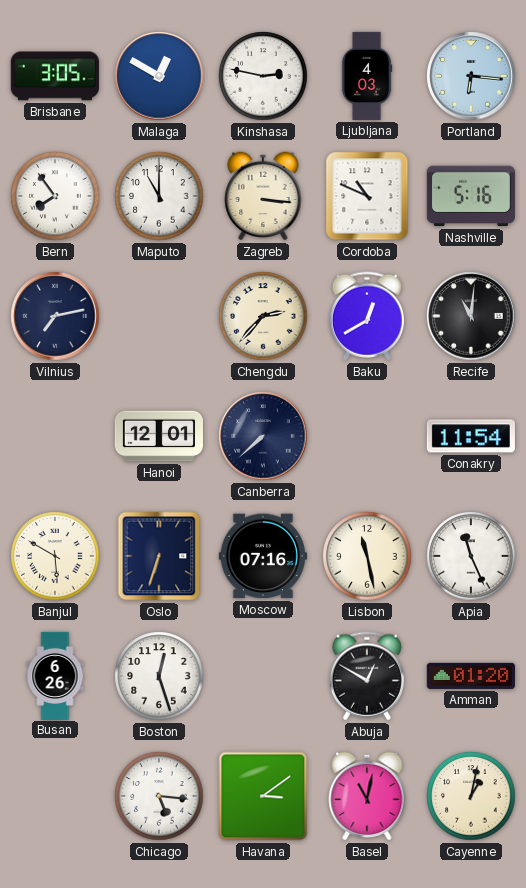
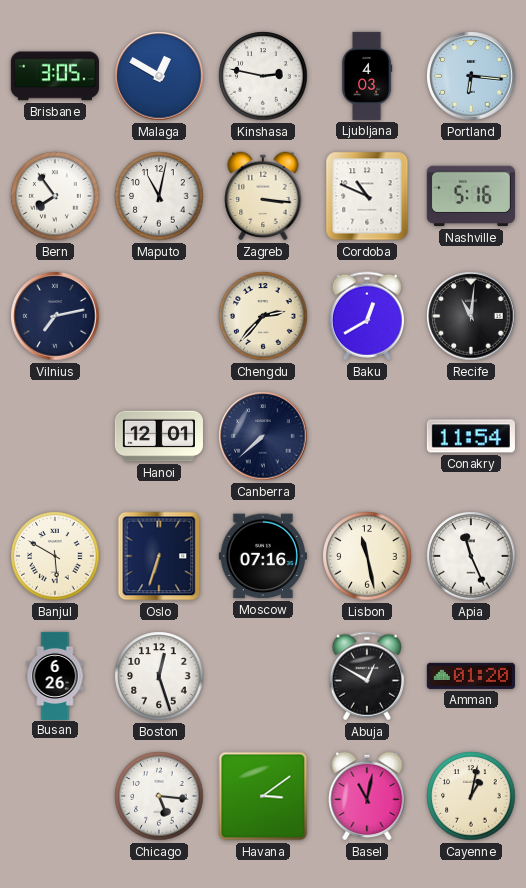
Maputo: 11:00 -> 11:02
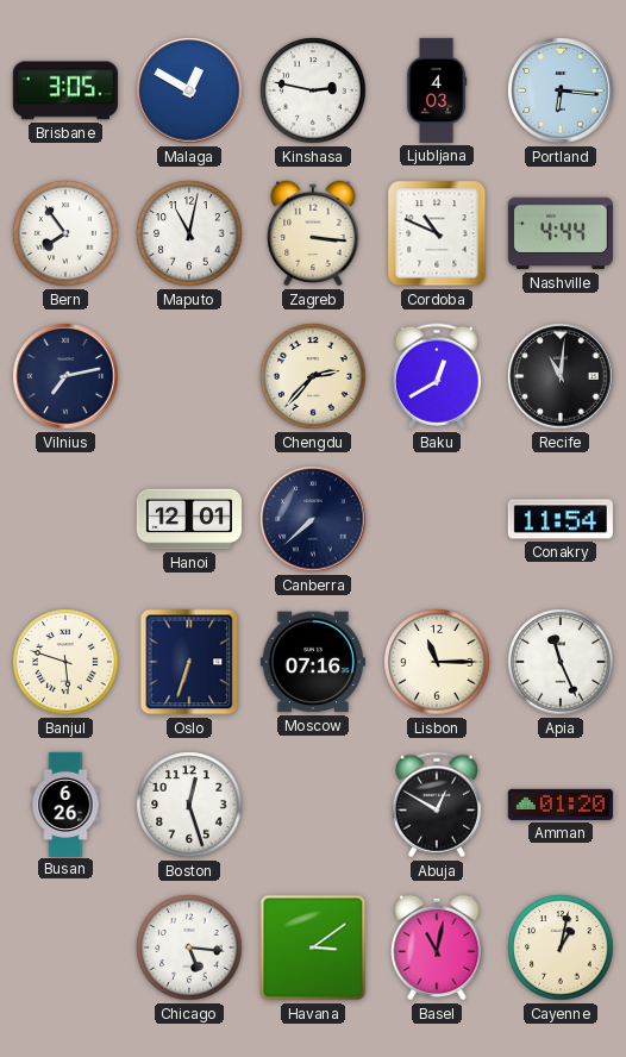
Nashville: 5:16 -> 4:44
Banjul: 5:50 -> 5:48
Lisbon: 11:28 -> 11:15
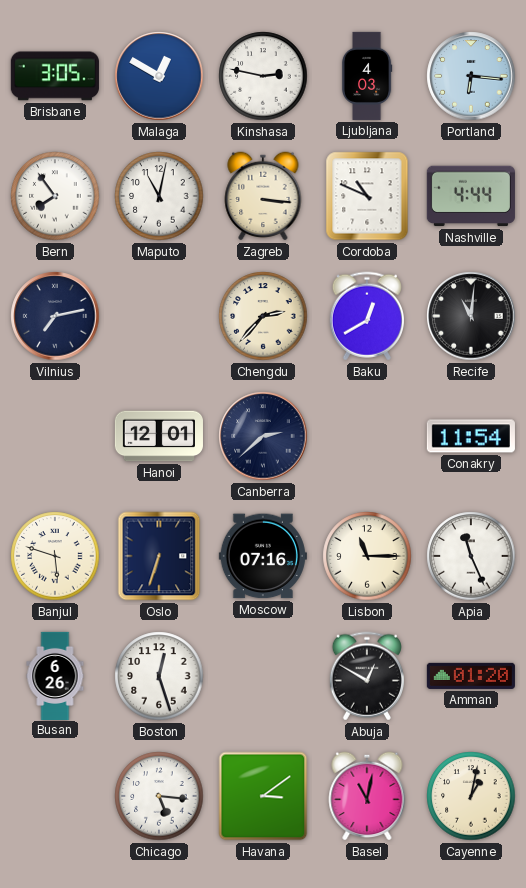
Canberra: 7:38 -> 2:38
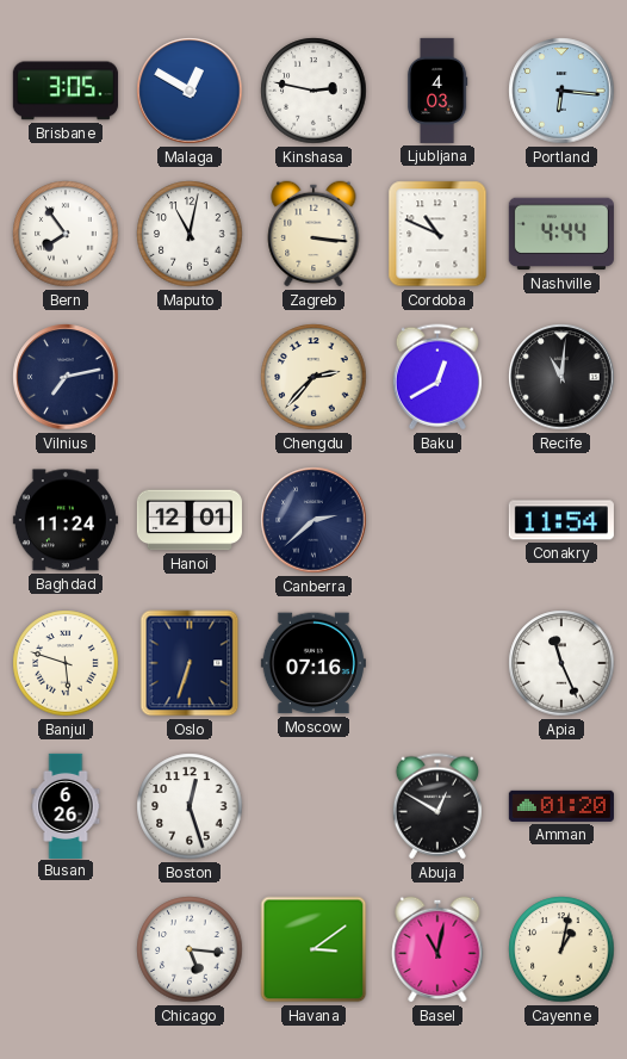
Baghdad: none -> 11:24
Lisbon: 11:15 -> none
